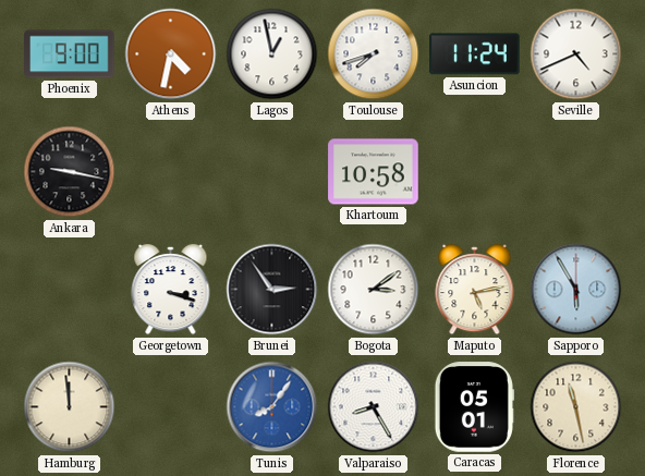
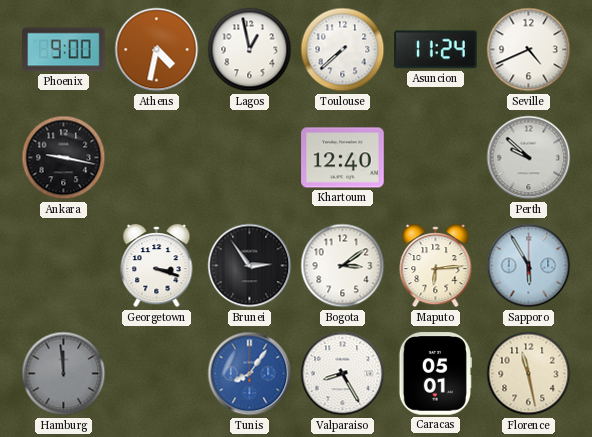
Toulouse: 7:42 -> 7:38
Khartoum: 10:58 -> 12:40
Perth: none -> 9:52
Maputo: 5:13 -> 6:14
Hamburg dial: cream -> grey
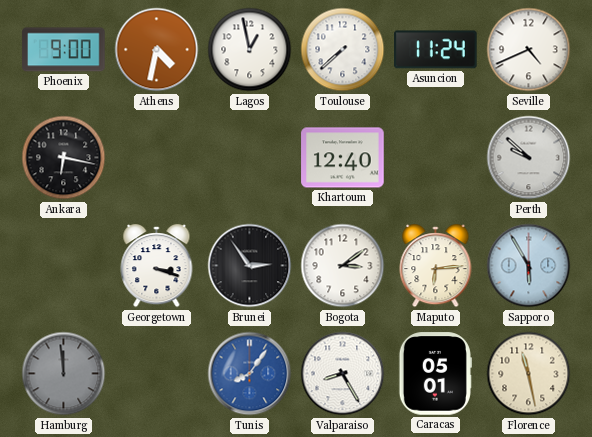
Ankara: 9:17 -> 6:17
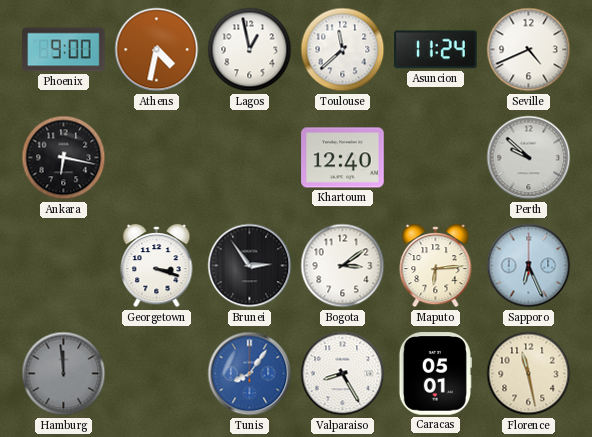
Toulouse: 7:38 -> 11:38
Sapporo: 5:55 -> 6:26
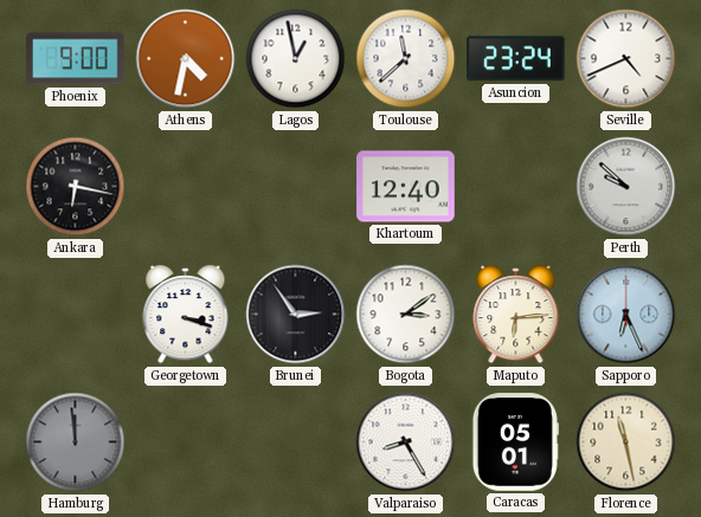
Asuncion: 11:24 -> 23:24
Tunis: 8:06 -> none
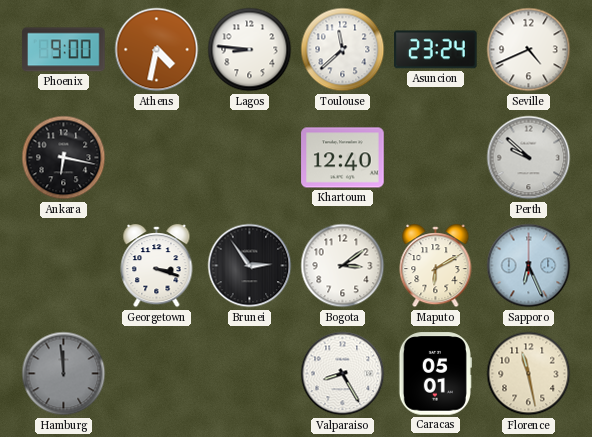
Lagos: 12:58 -> 8:46
Maputo: 6:14 -> 6:10
